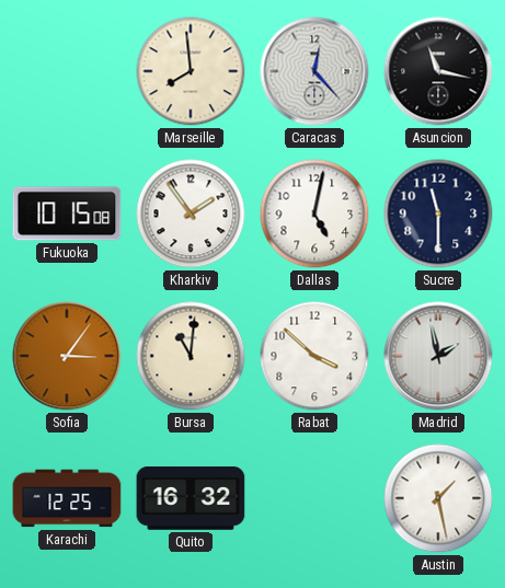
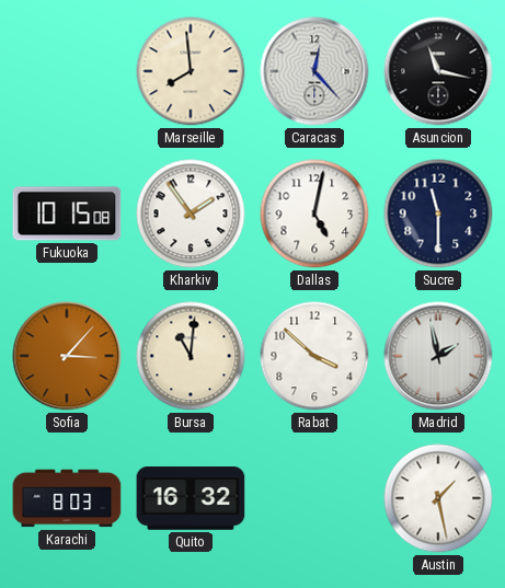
Sofia: 3:06 -> 3:07
Karachi: 12:25 -> 8:03
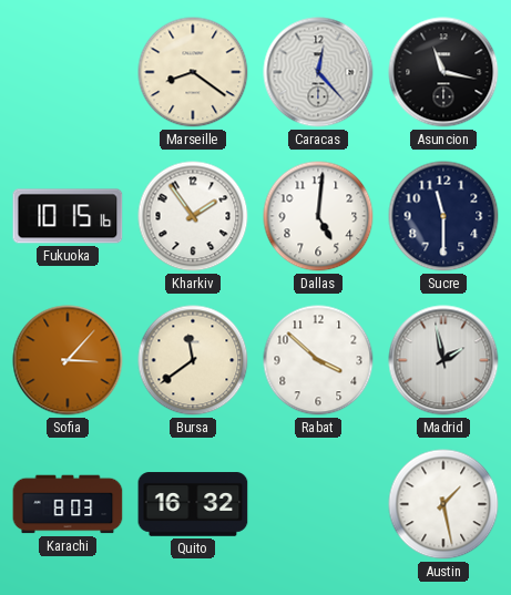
Marseille: 7:59 -> 8:21
Fukuoka: 10:15:08 -> 10:15:16
Dallas: 5:02 -> 5:01
Bursa: 11:01 -> 11:39
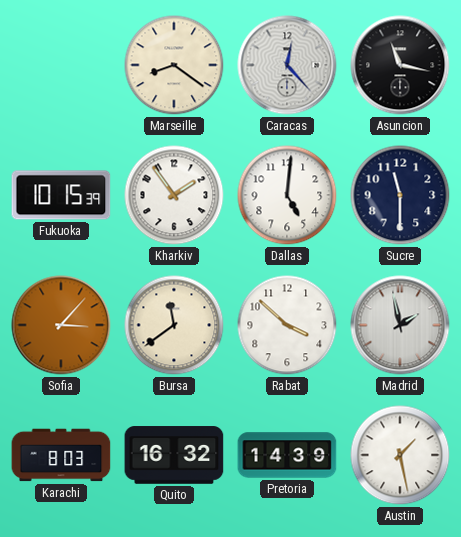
Fukuoka: 10:15:16 -> 10:15:39
Pretoria: none -> 14:39
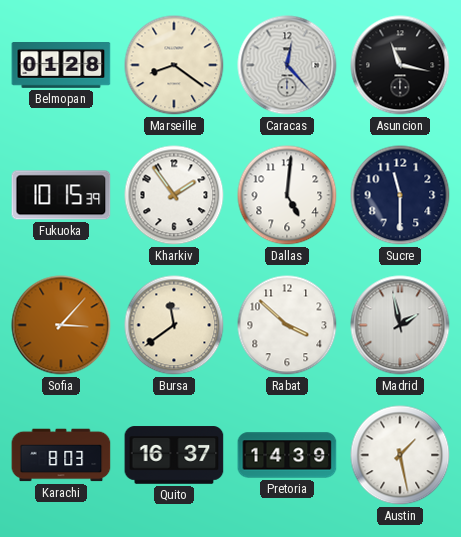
Belmopan: none -> 01:28
Quito: 16:32 -> 16:37
